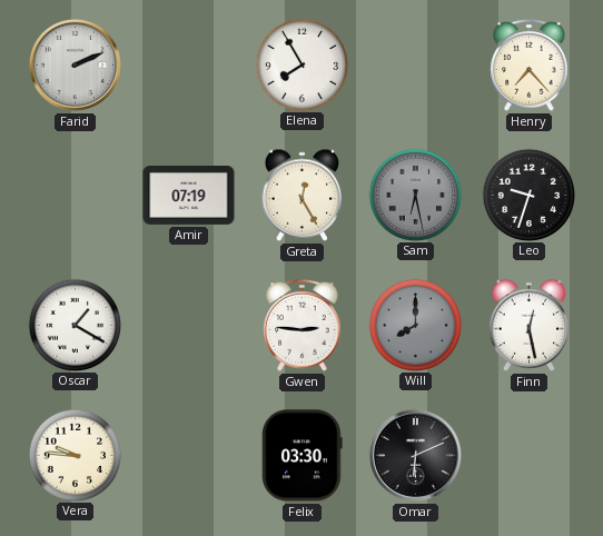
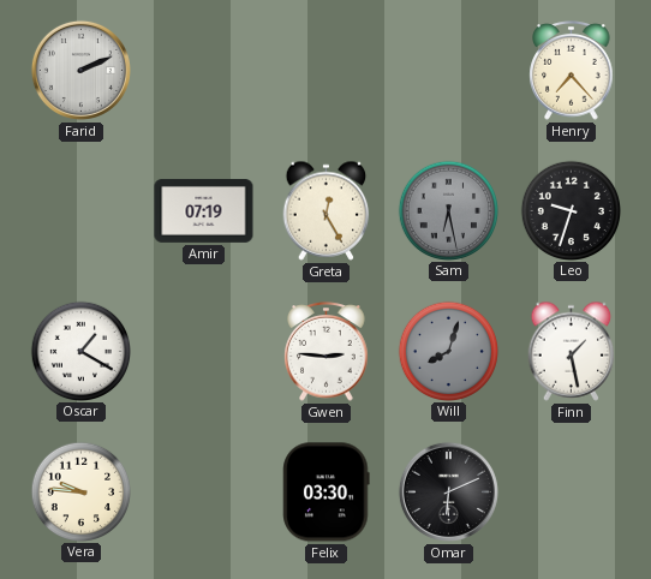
Elena: 7:55 -> none
Will: 8:00 -> 8:03
Finn: 12:28 -> 1:28
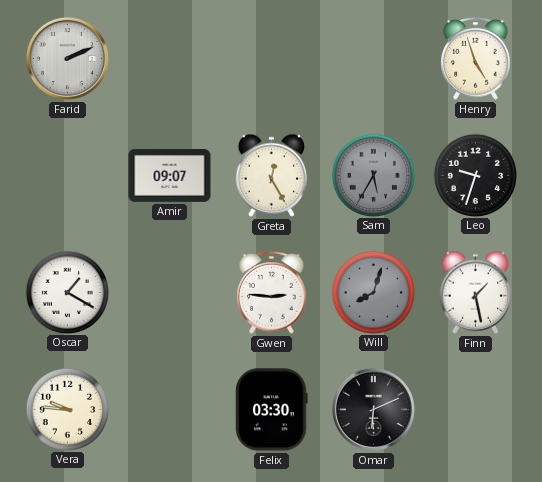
Henry: 7:23 -> 4:57
Amir: 07:19 -> 09:07
Sam: 6:28 -> 5:35
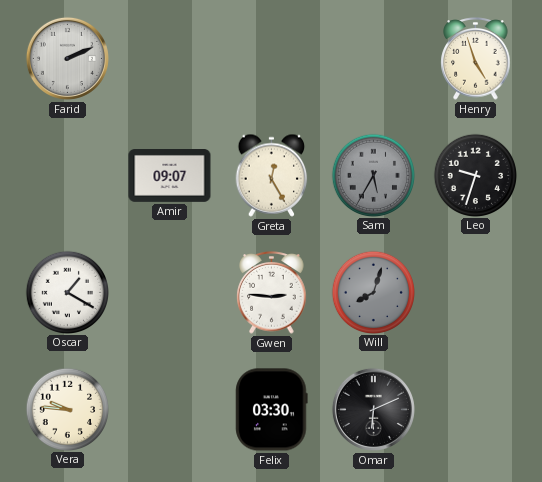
Finn: 1:28 -> none
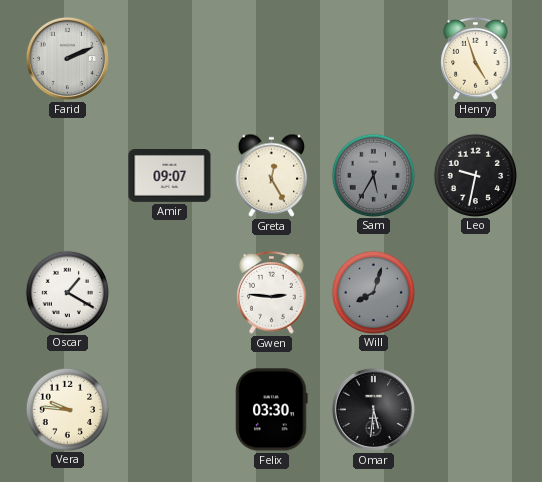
Leo: 9:33 -> 9:32
Omar: 6:11 -> 5:31
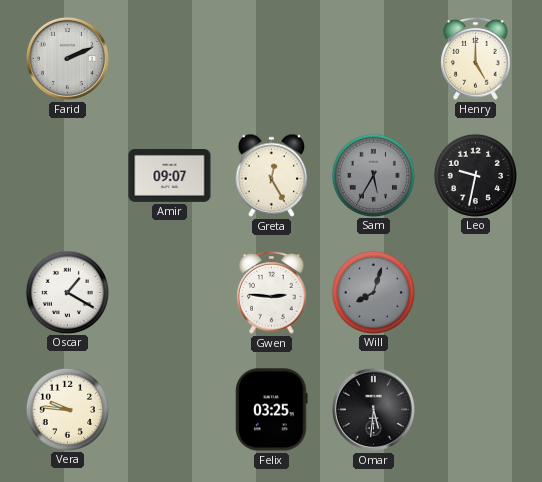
Henry: 4:57 -> 5:00
Felix: 03:30 -> 03:25
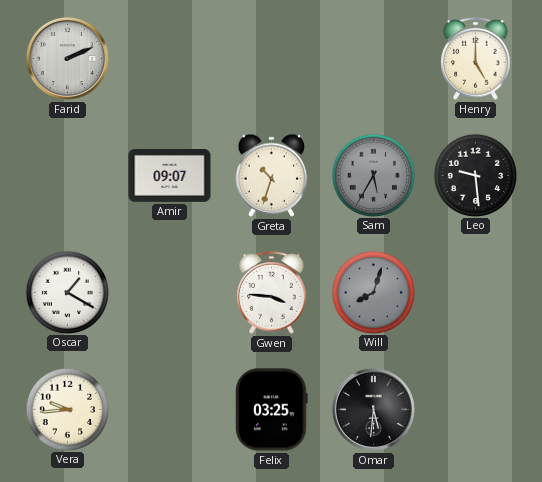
Greta: 12:25 -> 10:33
Leo: 9:32 -> 9:29
Gwen: 2:46 -> 3:46
Vera: 9:46 -> 9:44
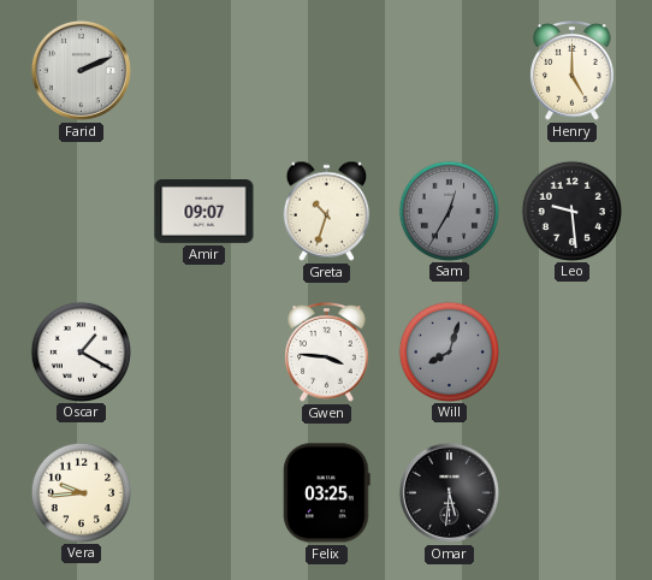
Sam: 5:35 -> 12:35
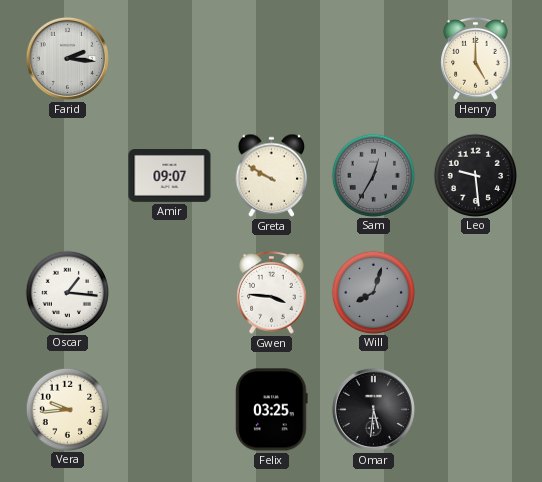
Farid: 2:11 -> 2:16
Greta: 10:33 -> 9:50
Oscar: 1:20 -> 1:16
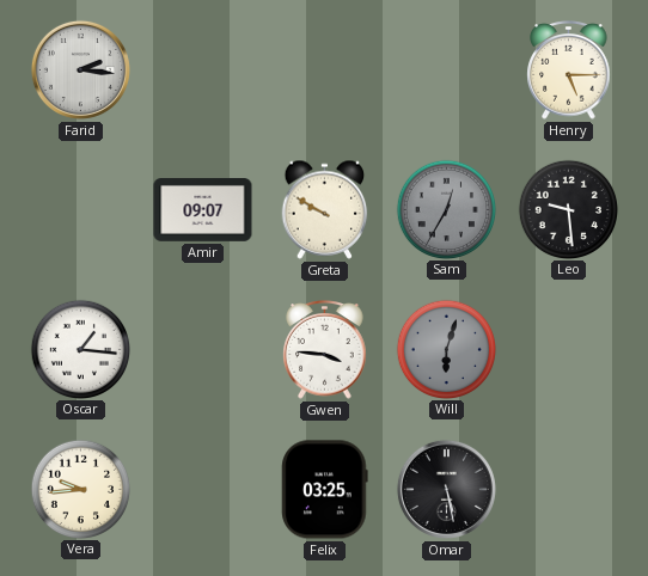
Henry: 5:00 -> 5:15
Will: 8:03 -> 6:03
Omar: 5:31 -> 5:28
